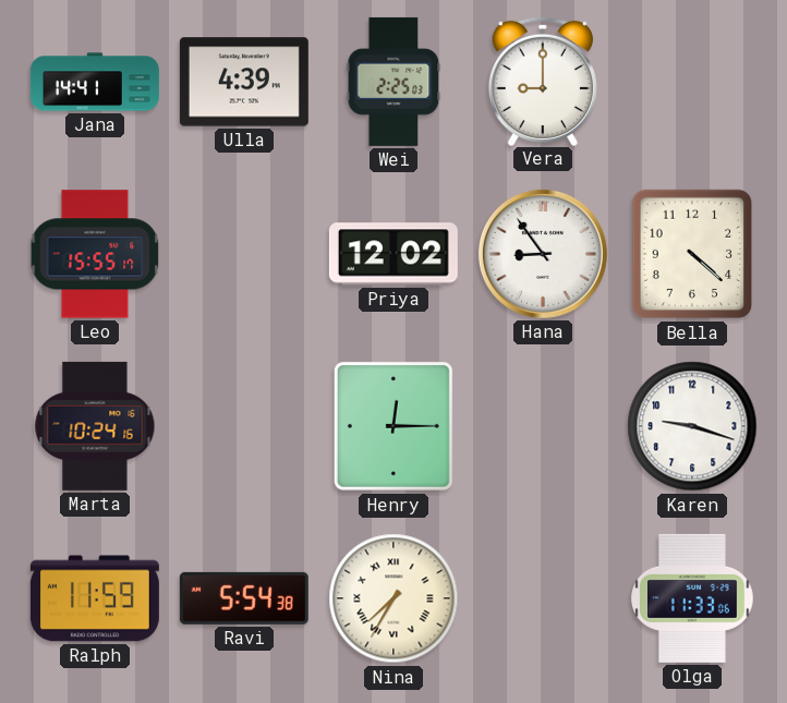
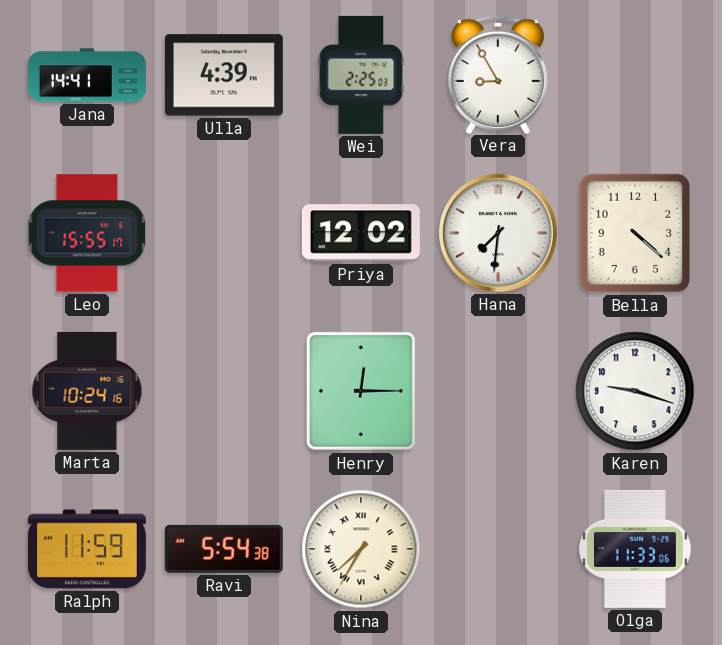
Vera: 9:00 -> 8:55
Hana: 8:54 -> 7:31
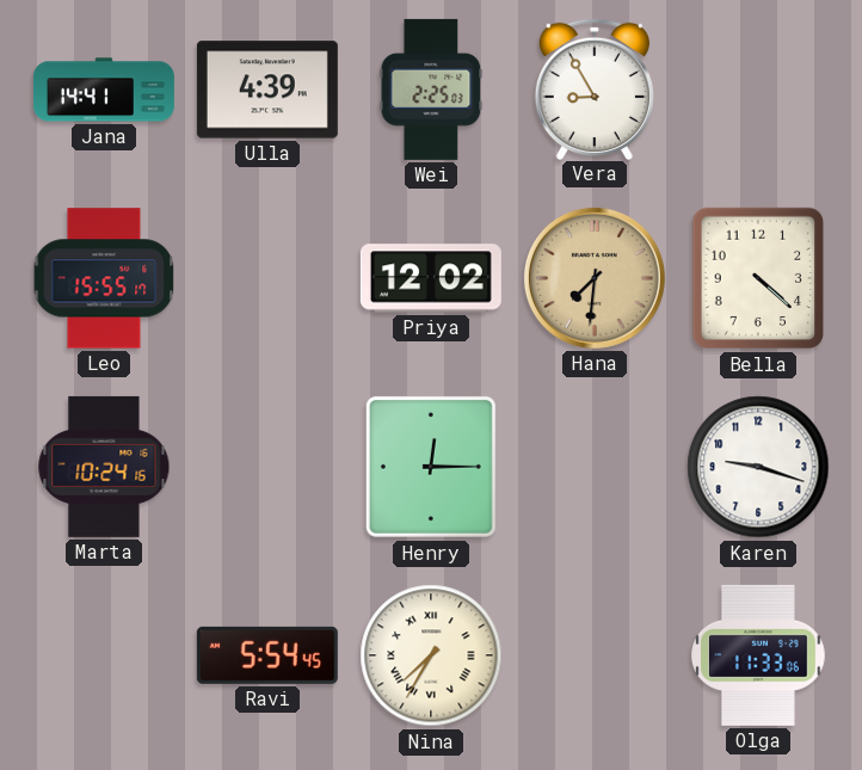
Hana dial: white -> champagne
Ralph: 11:59 -> none
Ravi: 5:54:38 -> 5:54:45
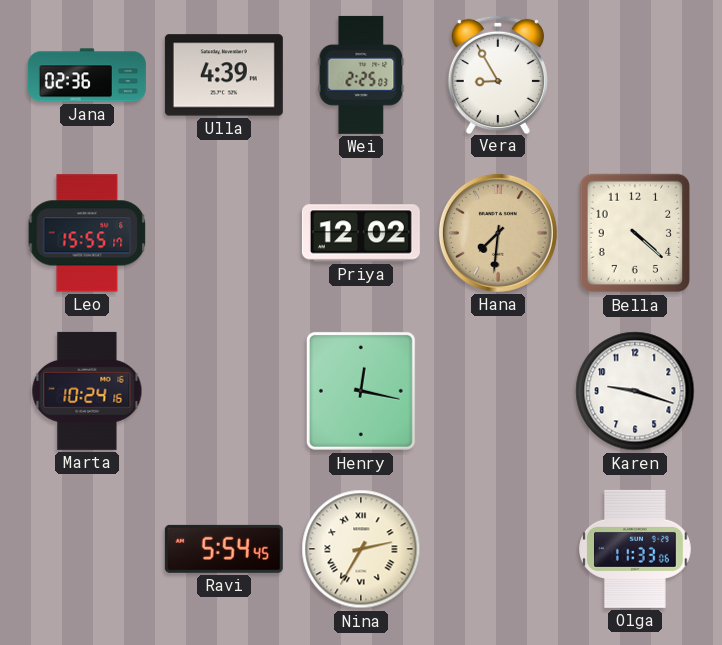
Jana: 14:41 -> 02:36
Henry: 12:15 -> 12:17
Nina: 7:35 -> 2:35
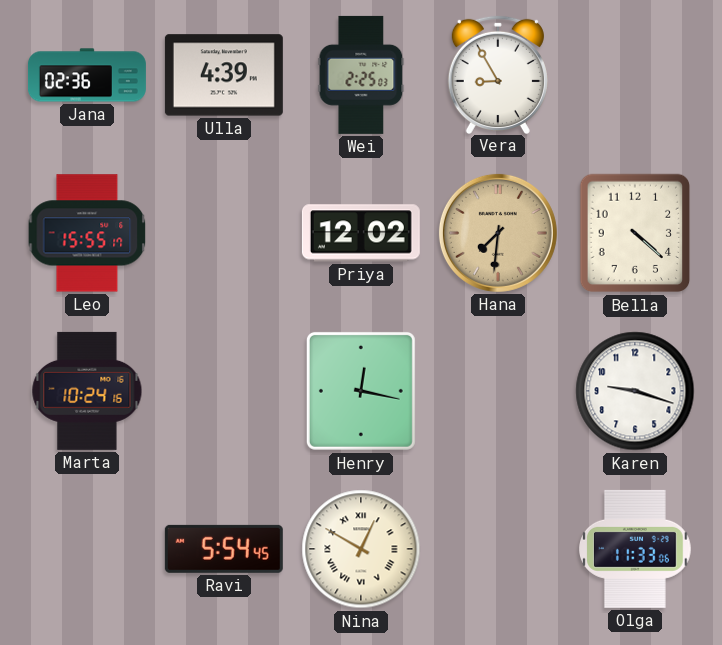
Nina: 2:35 -> 12:50
